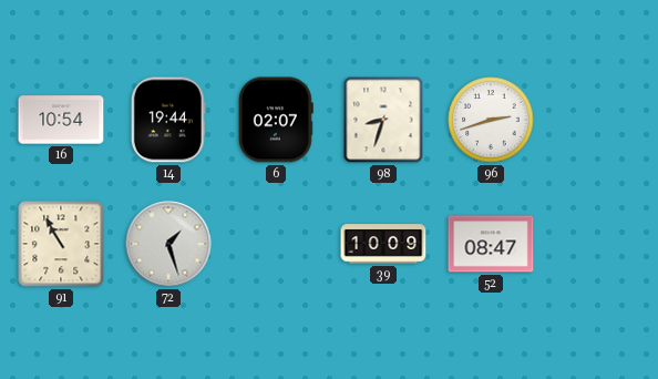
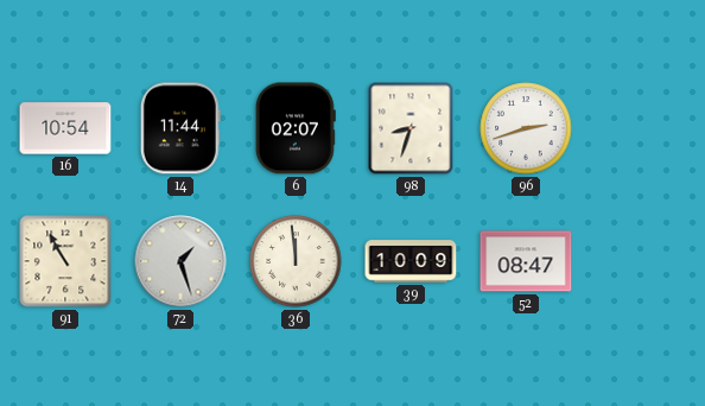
14: 19:44 -> 11:44
36: none -> 11:59
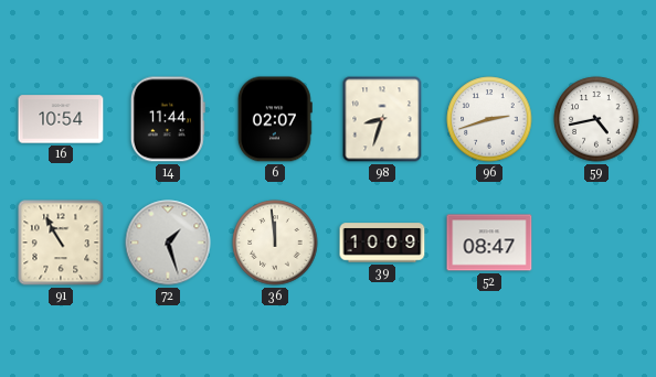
59: none -> 4:43
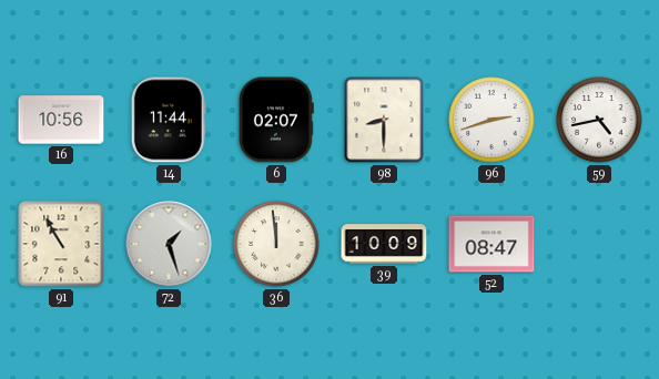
16: 10:54 -> 10:56
98: 8:33 -> 8:30
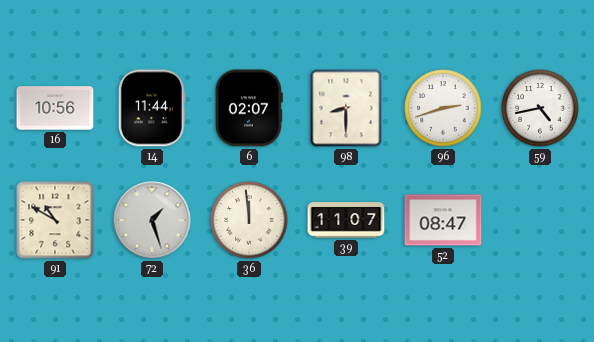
91: 10:55 -> 10:50
39: 10:09 -> 11:07
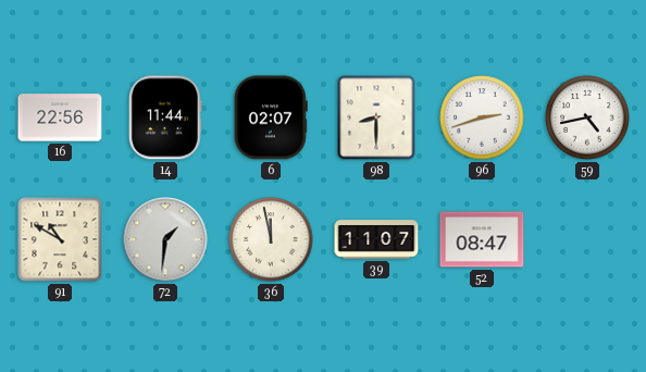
16: 10:56 -> 22:56
72: 1:27 -> 1:31
36: 11:59 -> 11:58
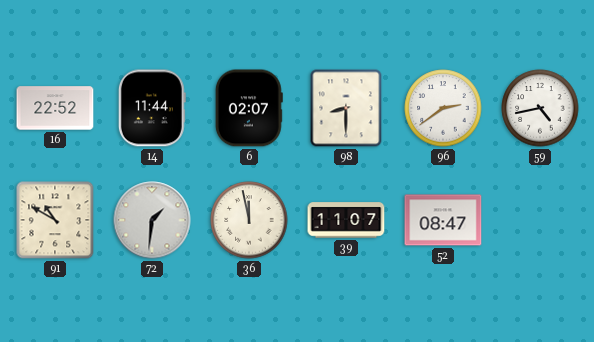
16: 22:56 -> 22:52
96: 2:42 -> 2:39
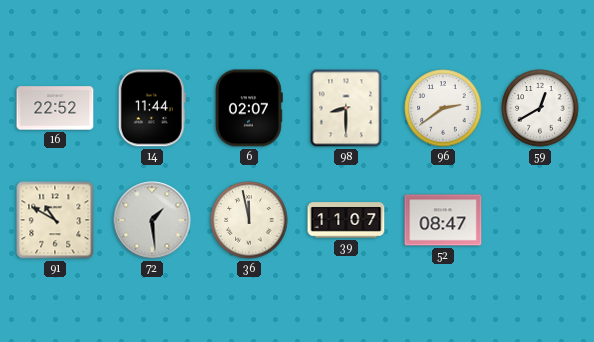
59: 4:43 -> 12:40
72: 1:31 -> 1:29
